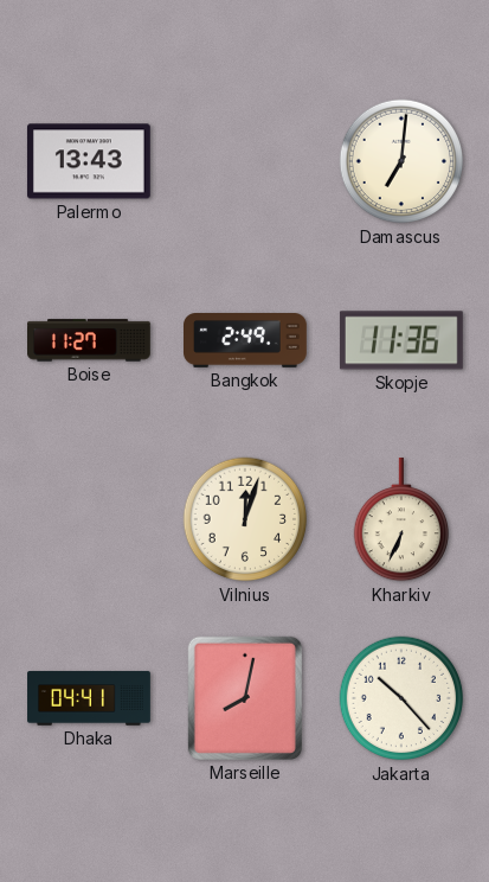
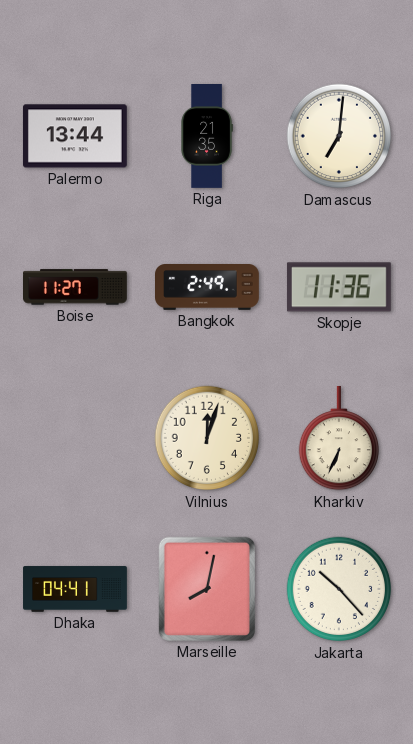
Palermo: 13:43 -> 13:44
Riga: none -> 21:35
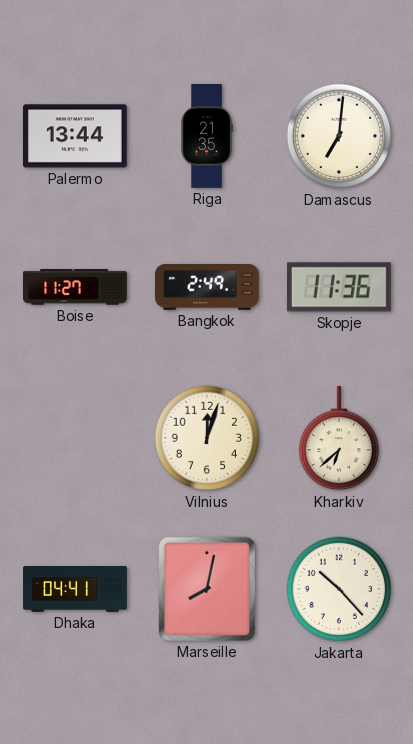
Kharkiv: 6:34 -> 6:38
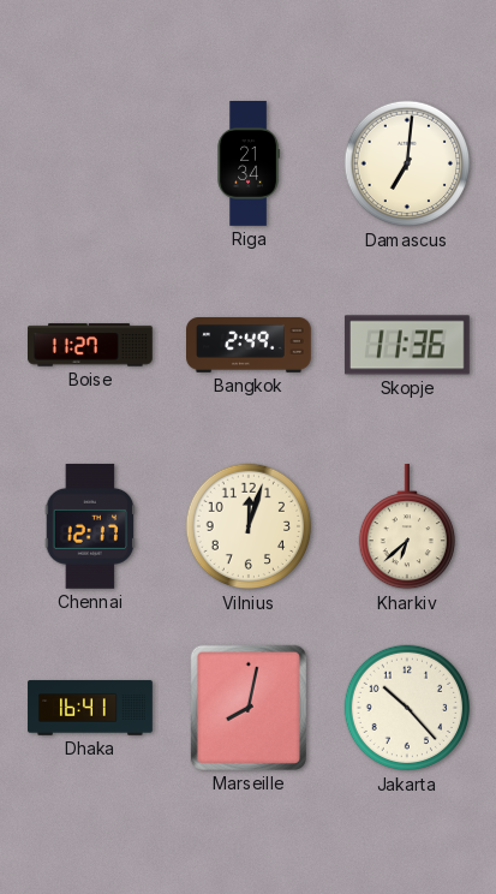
Palermo: 13:44 -> none
Riga: 21:35 -> 21:34
Chennai: none -> 12:17
Dhaka: 04:41 -> 16:41
